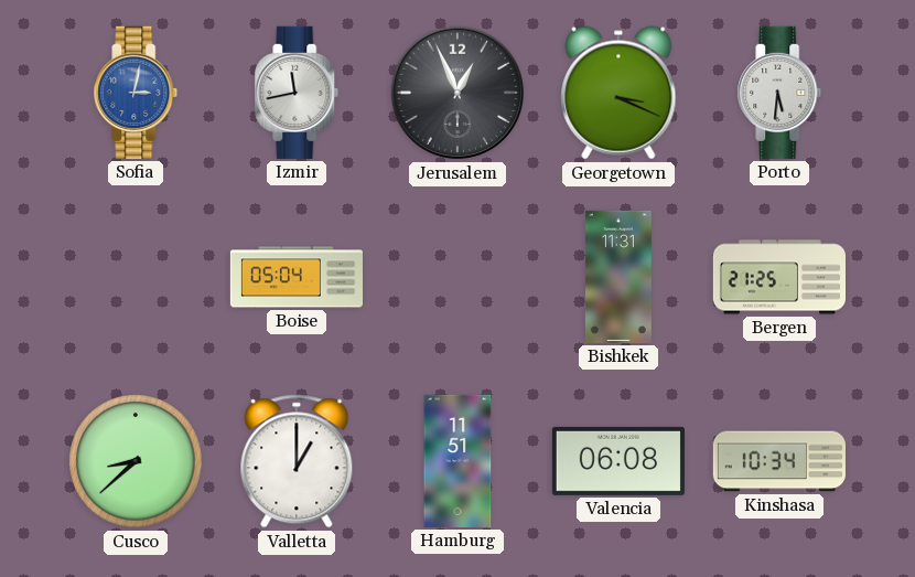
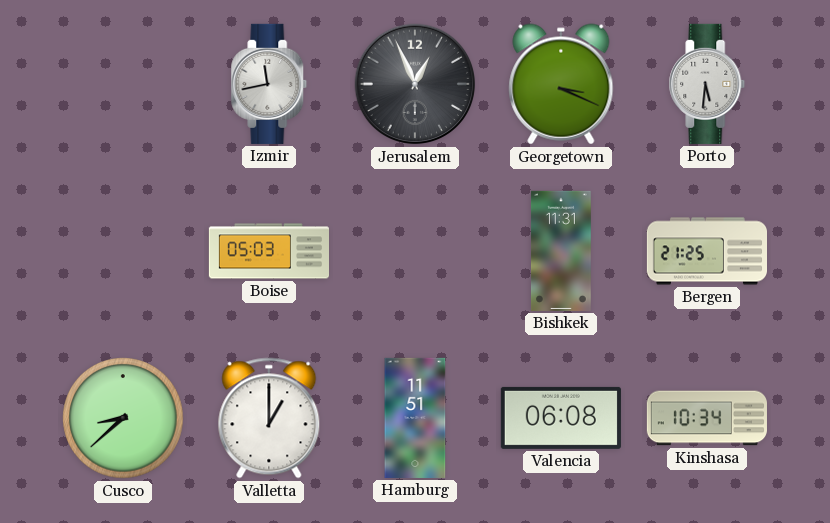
Sofia: 3:02 -> none
Boise: 05:04 -> 05:03
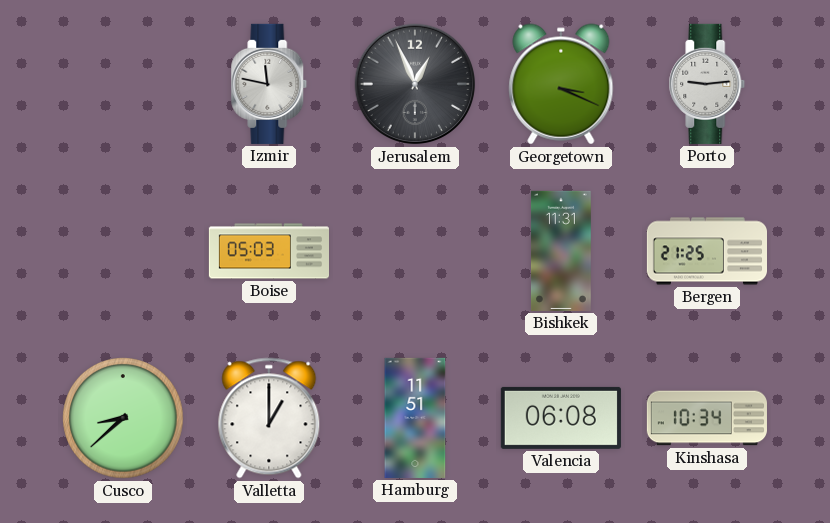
Izmir: 11:43 -> 11:47
Porto: 5:31 -> 9:14
